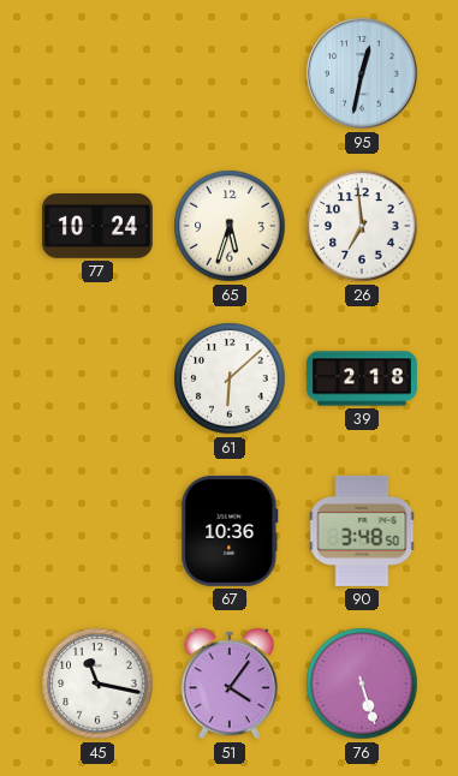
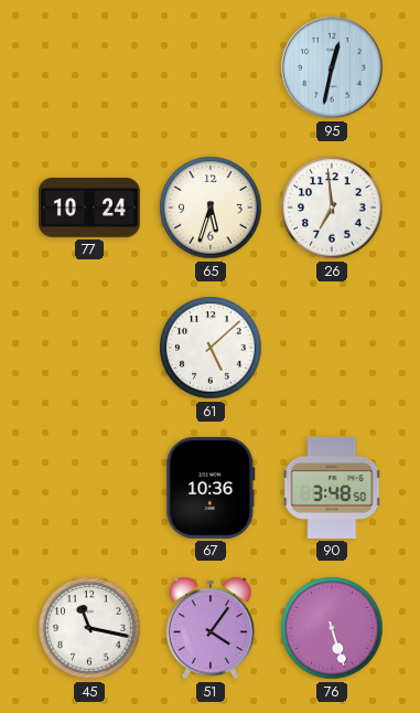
61: 6:08 -> 5:08
39: 2:18 -> none
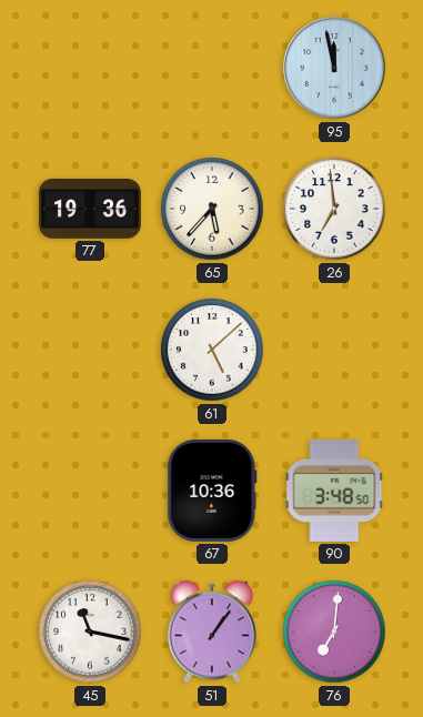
95: 12:32 -> 11:58
77: 10:24 -> 19:36
65: 5:33 -> 5:37
51: 4:06 -> 1:06
76: 5:27 -> 7:01
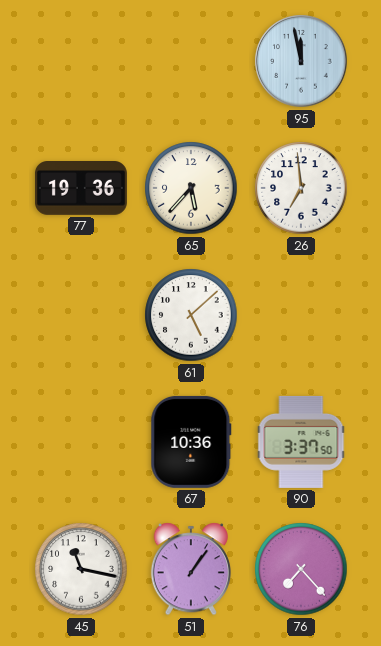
90: 3:48 -> 3:37
76: 7:01 -> 7:23
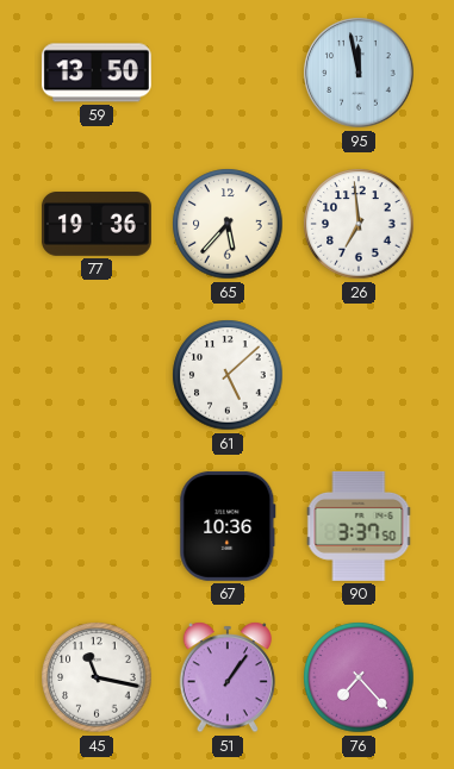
59: none -> 13:50
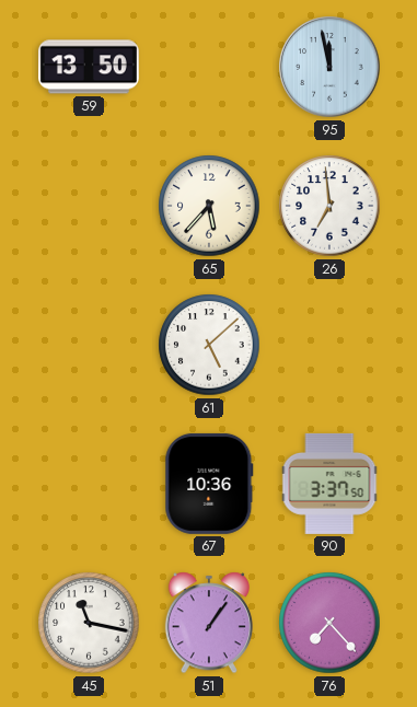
77: 19:36 -> none
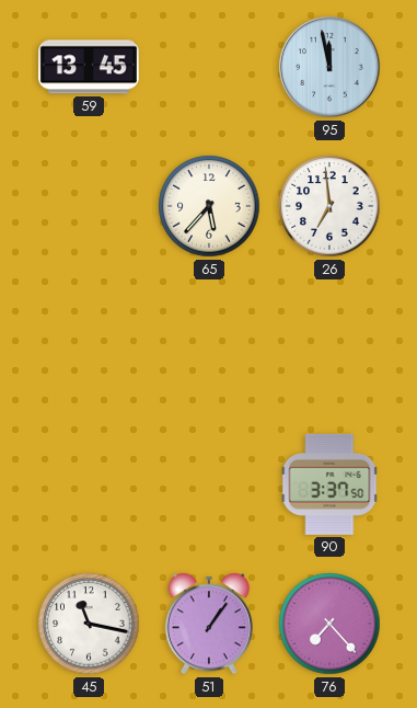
59: 13:50 -> 13:45
61: 5:08 -> none
67: 10:36 -> none
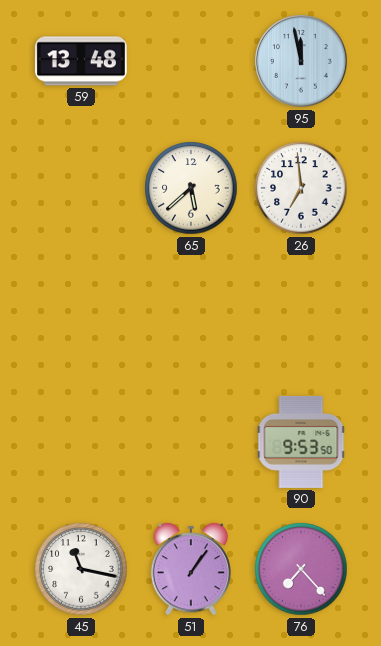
59: 13:45 -> 13:48
65: 5:37 -> 5:38
90: 3:37 -> 9:53
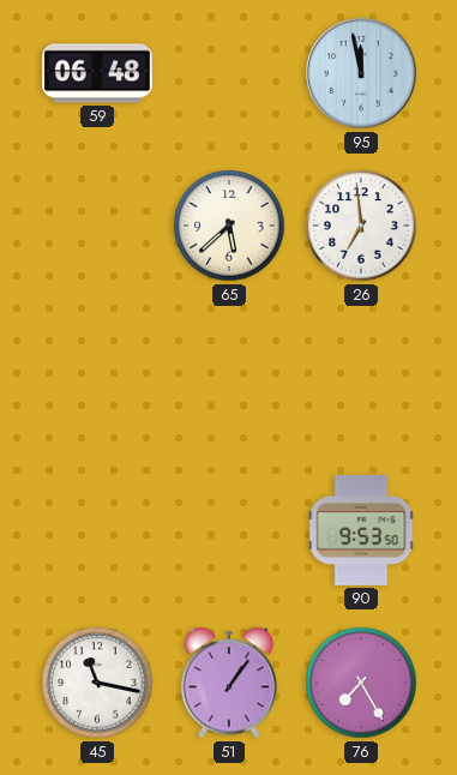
59: 13:48 -> 06:48
76: 7:23 -> 7:25
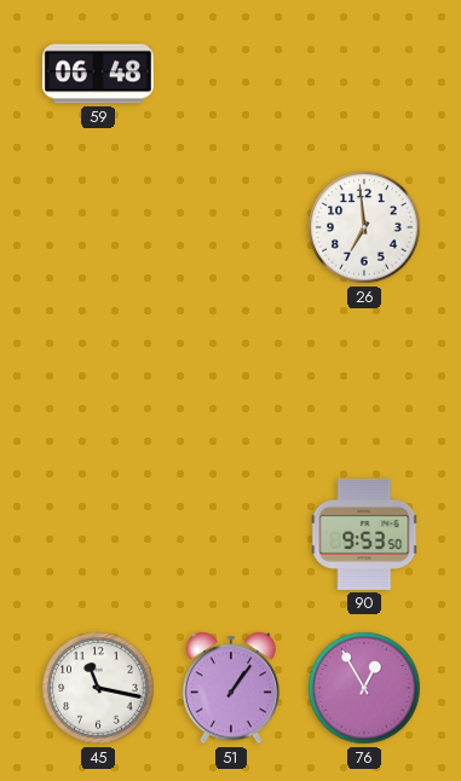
95: 11:58 -> none
65: 5:38 -> none
76: 7:25 -> 12:55
